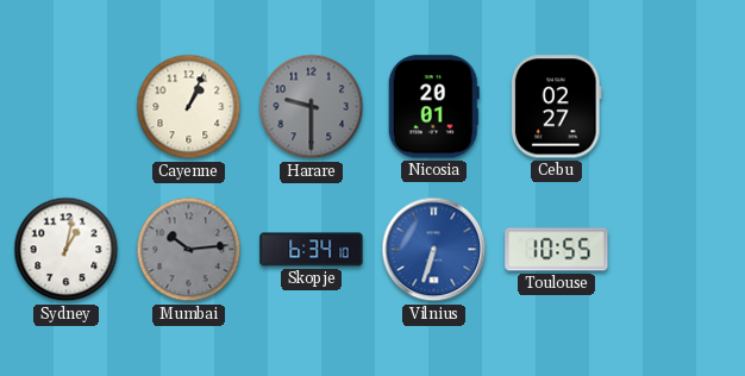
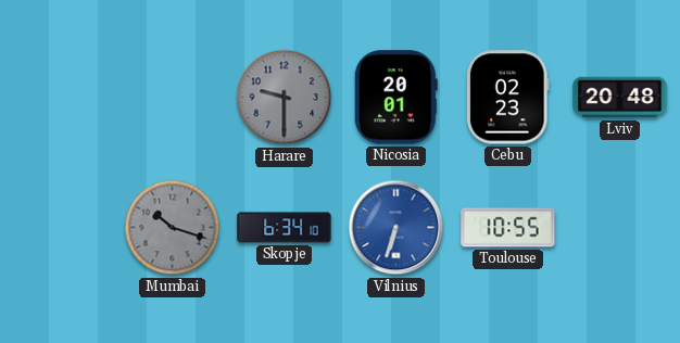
Cayenne: 1:04 -> none
Cebu: 02:27 -> 02:23
Lviv: none -> 20:48
Sydney: 1:02 -> none
Mumbai: 10:14 -> 10:18
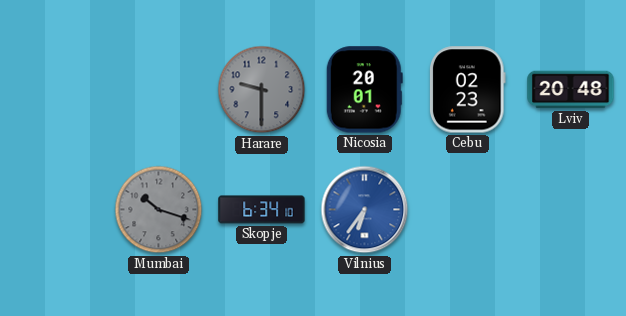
Vilnius: 6:33 -> 6:36
Toulouse: 10:55 -> none
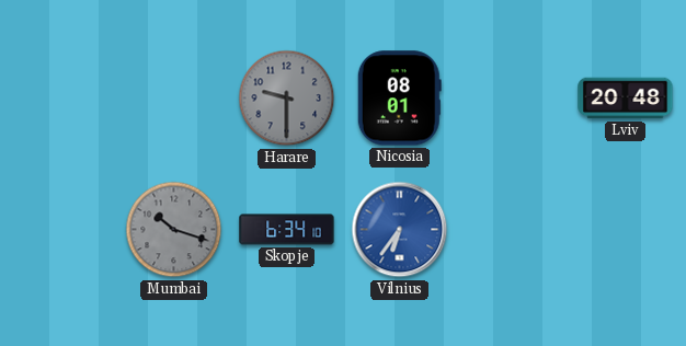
Nicosia: 20:01 -> 08:01
Cebu: 02:23 -> none
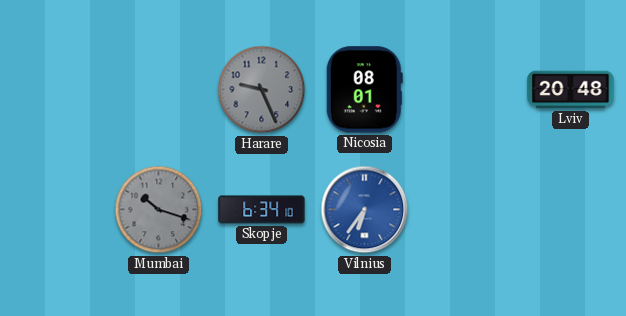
Harare: 9:30 -> 9:26
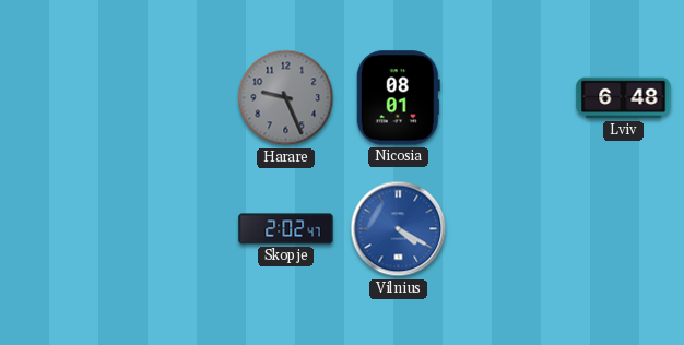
Lviv: 20:48 -> 6:48
Mumbai: 10:18 -> none
Skopje: 6:34 -> 2:02
Vilnius: 6:36 -> 4:20
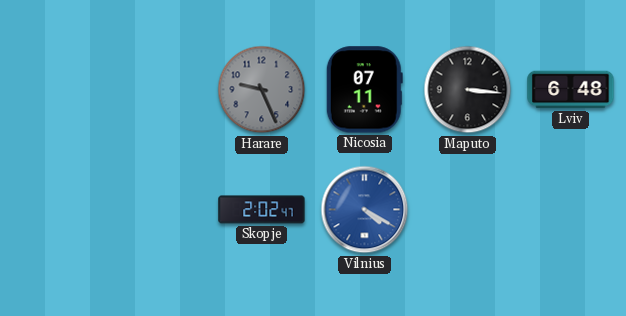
Nicosia: 08:01 -> 07:11
Maputo: none -> 3:16
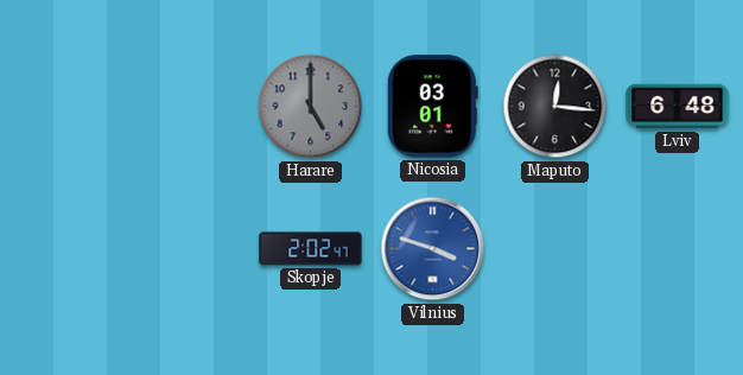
Harare: 9:26 -> 5:00
Nicosia: 07:11 -> 03:01
Maputo: 3:16 -> 12:16
Vilnius: 4:20 -> 3:48
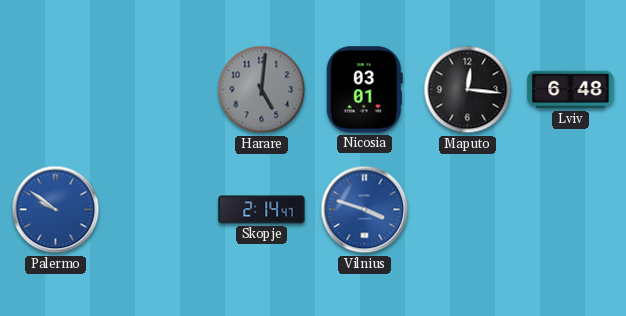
Harare: 5:00 -> 5:01
Palermo: none -> 9:51
Skopje: 2:02 -> 2:14
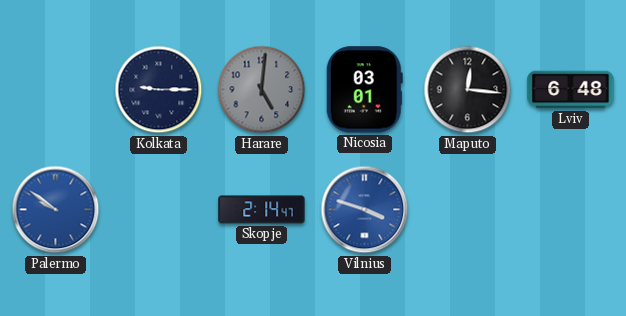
Kolkata: none -> 9:15
